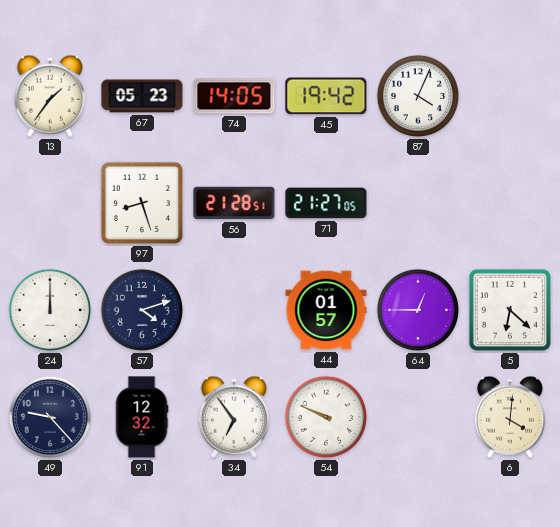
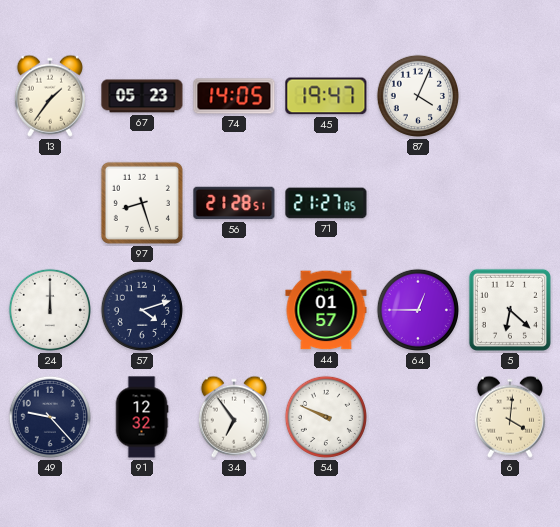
45: 19:42 -> 19:47
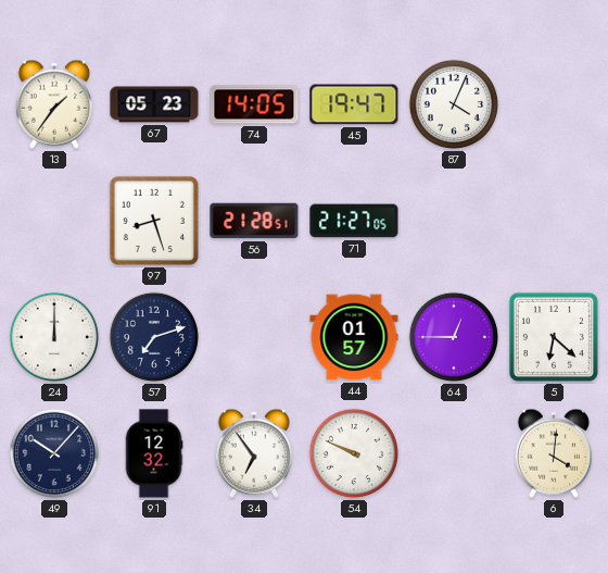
57: 4:12 -> 7:12
49: 9:23 -> 10:07
